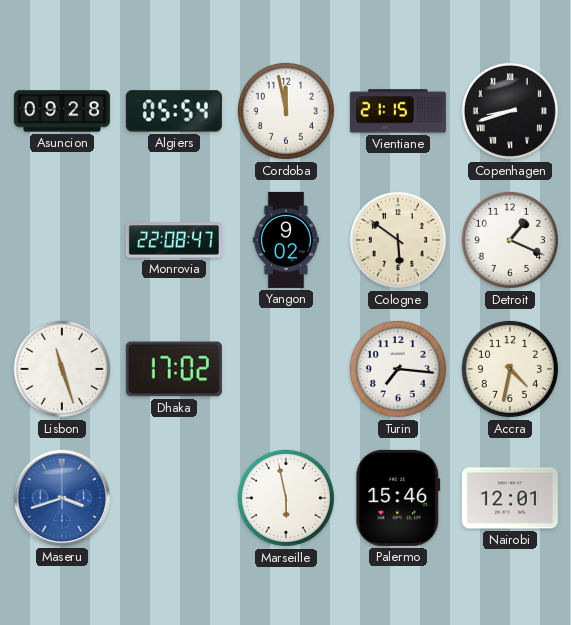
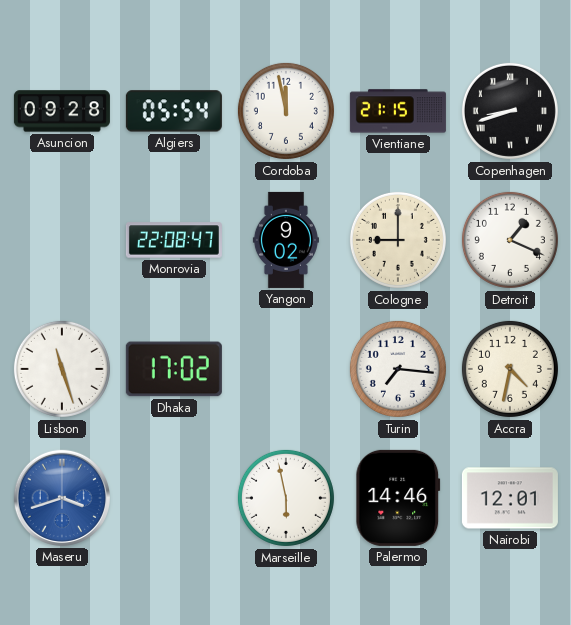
Cologne: 5:51 -> 9:00
Palermo: 15:46 -> 14:46
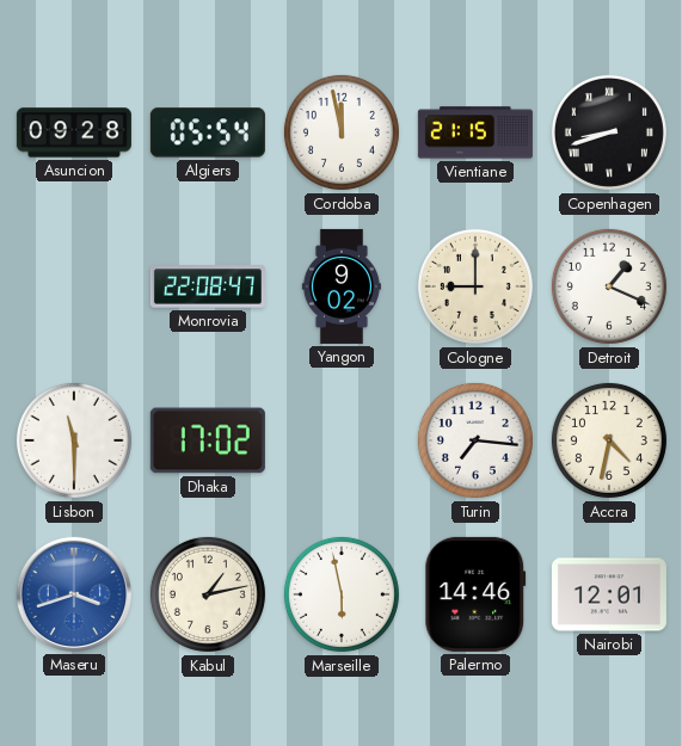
Lisbon: 11:27 -> 11:30
Kabul: none -> 1:13
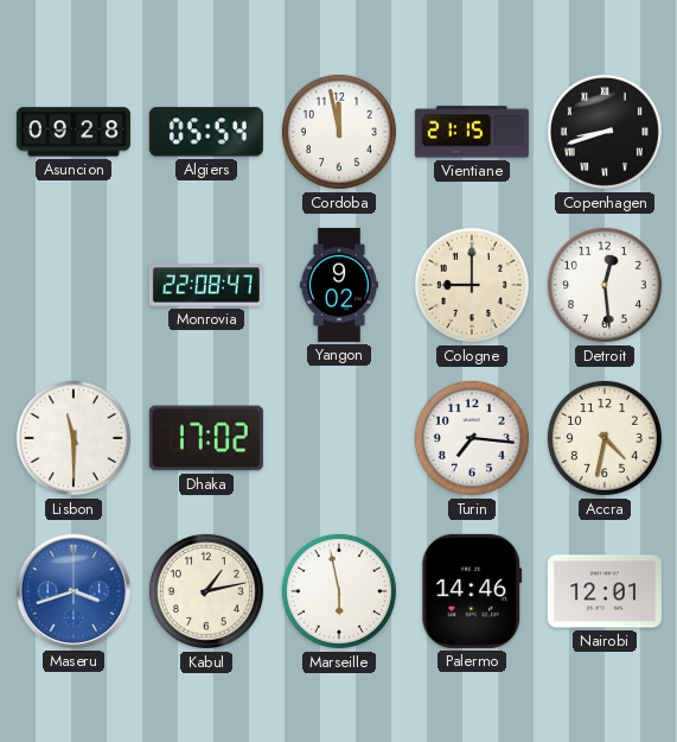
Detroit: 1:19 -> 12:29
